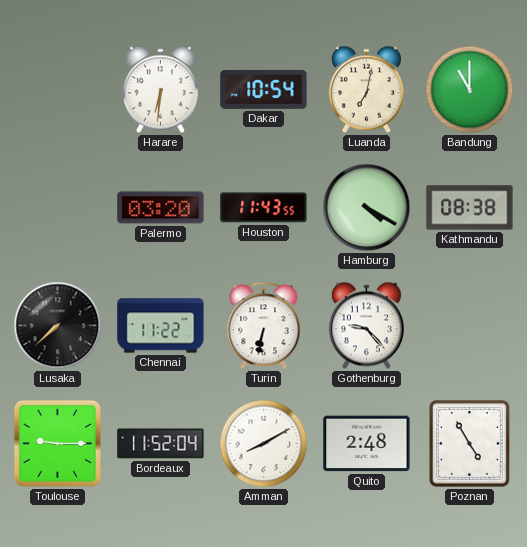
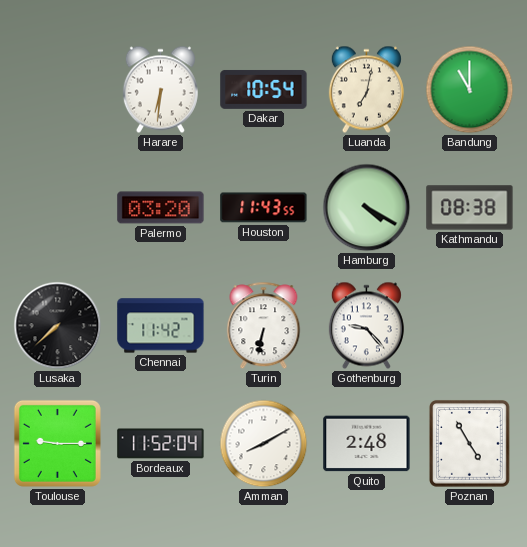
Chennai: 11:22 -> 11:42
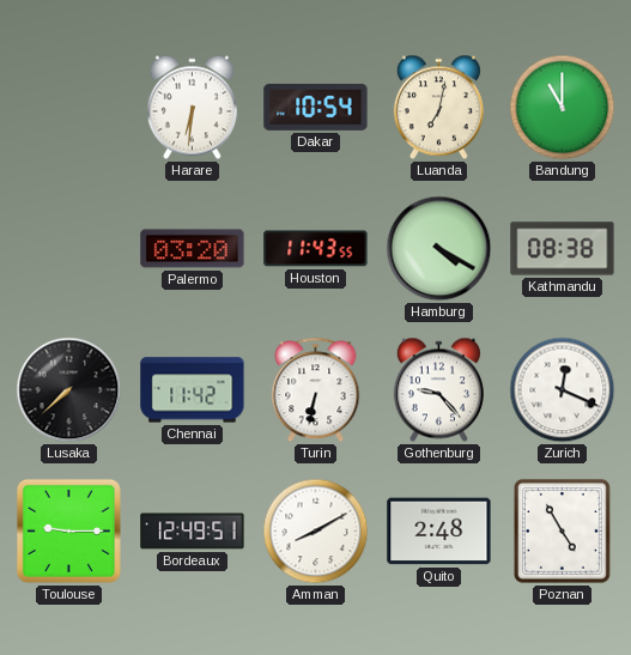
Zurich: none -> 12:19
Bordeaux: 11:52 -> 12:49
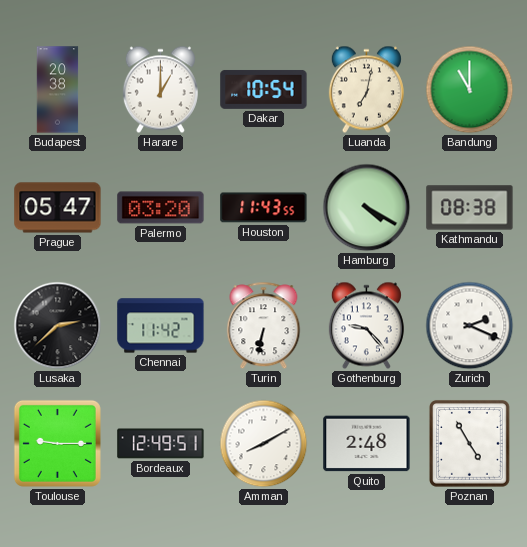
Budapest: none -> 20:38
Harare: 6:31 -> 1:00
Prague: none -> 05:47
Lusaka: 7:38 -> 2:38
Zurich: 12:19 -> 2:19
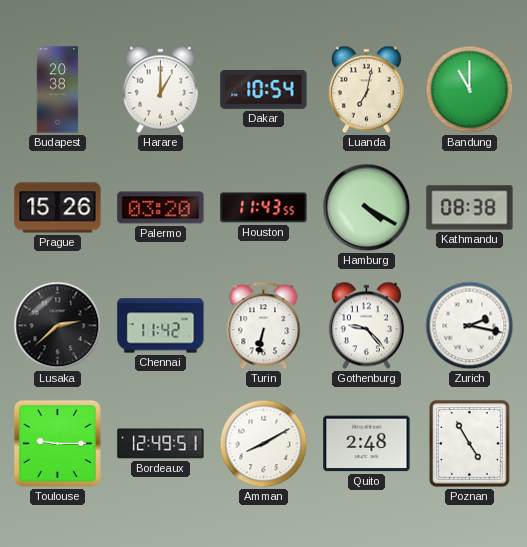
Prague: 05:47 -> 15:26
Zurich: 2:19 -> 2:17
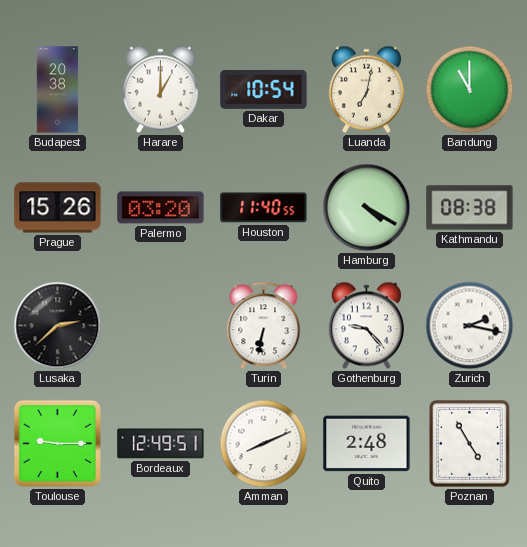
Houston: 11:43 -> 11:40
Chennai: 11:42 -> none
Amman: 8:10 -> 8:11
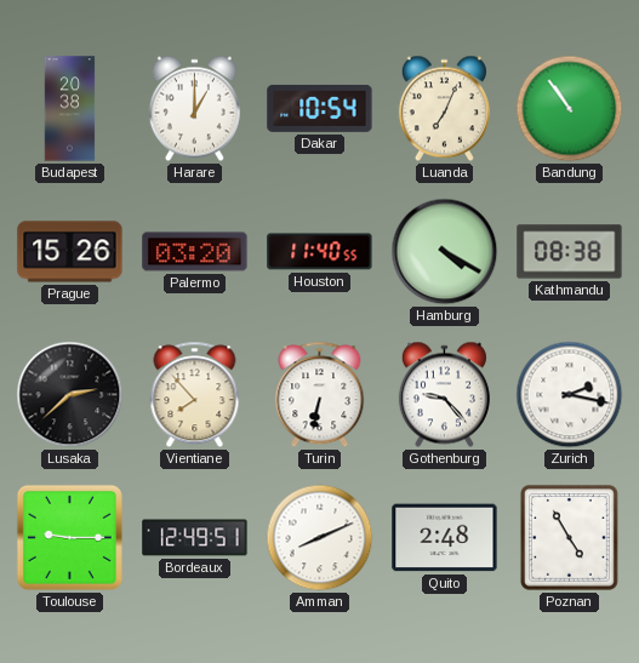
Luanda: 7:02 -> 7:04
Bandung: 11:00 -> 10:54
Vientiane: none -> 7:53
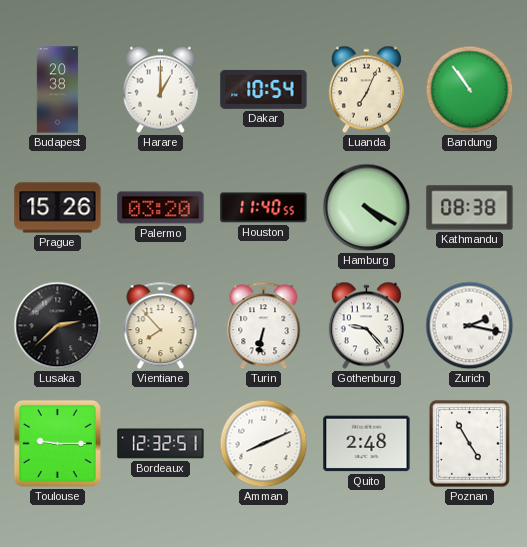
Bordeaux: 12:49 -> 12:32
